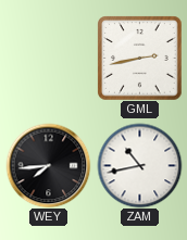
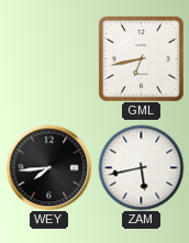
GML: 2:43 -> 6:43
ZAM: 10:43 -> 5:43
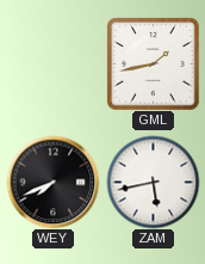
GML: 6:43 -> 1:43
WEY: 7:44 -> 7:41
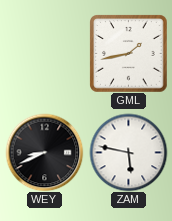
WEY: 7:41 -> 8:41
ZAM: 5:43 -> 5:47
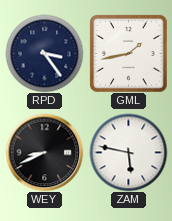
RPD: none -> 3:24
